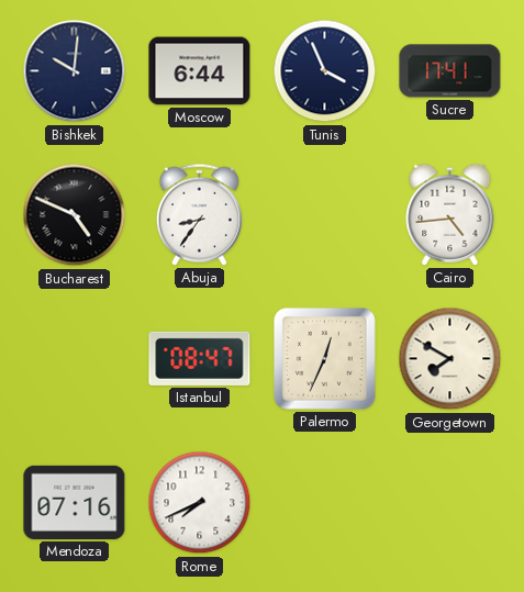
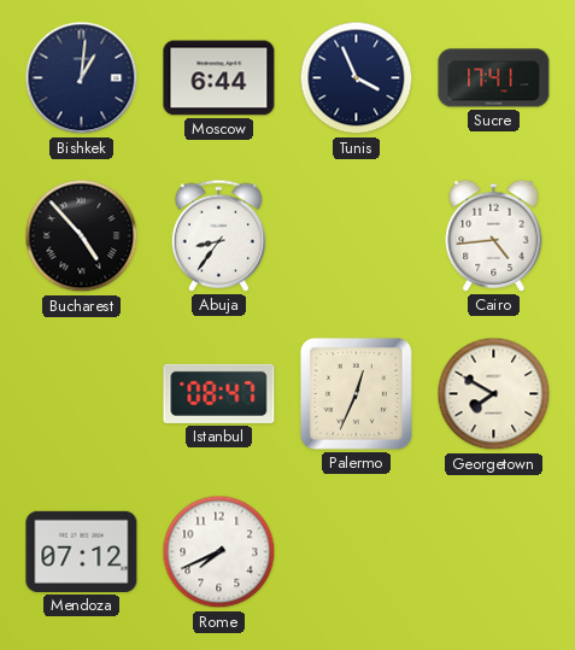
Bishkek: 10:01 -> 1:01
Bucharest: 4:49 -> 4:53
Mendoza: 07:16 -> 07:12
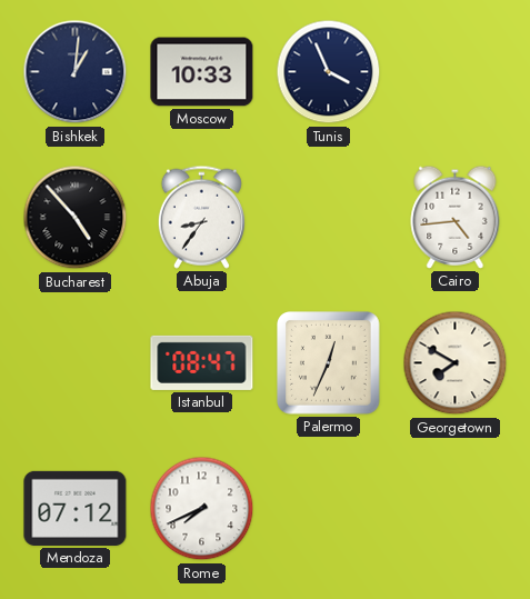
Moscow: 6:44 -> 10:33
Sucre: 17:41 -> none
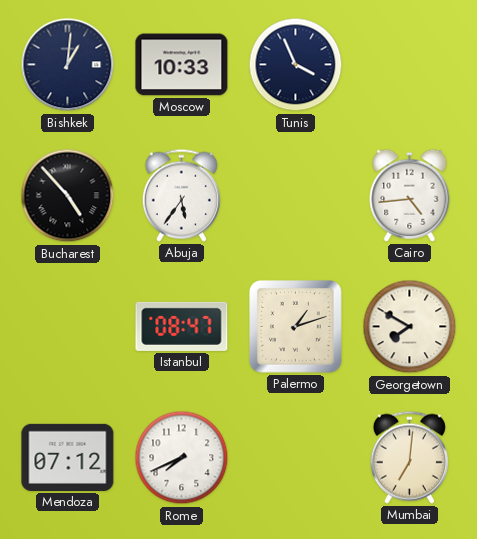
Abuja: 8:36 -> 5:36
Palermo: 12:34 -> 1:12
Mumbai: none -> 7:01
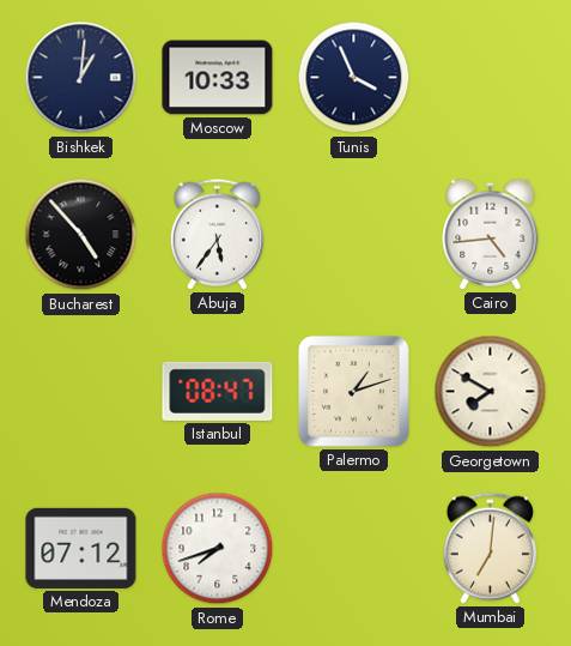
Rome: 7:41 -> 7:42
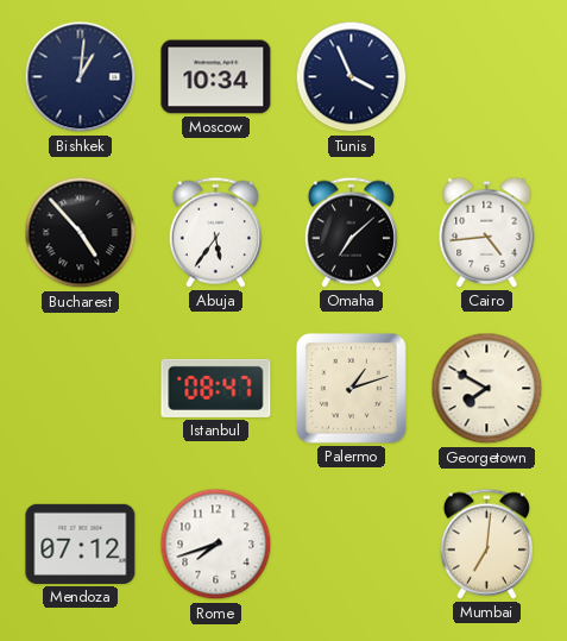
Moscow: 10:33 -> 10:34
Omaha: none -> 7:08
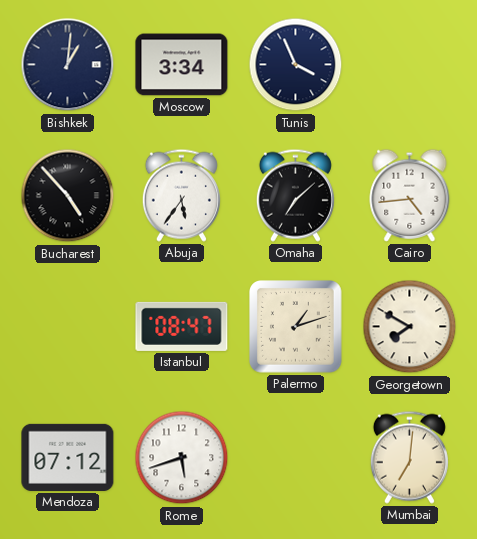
Moscow: 10:34 -> 3:34
Rome: 7:42 -> 5:42
